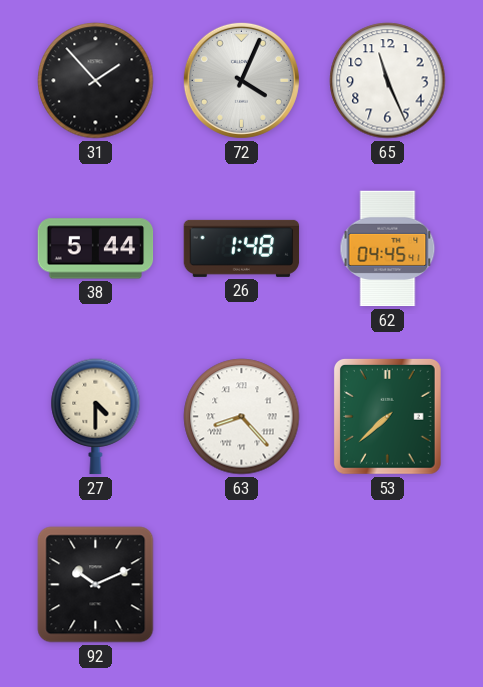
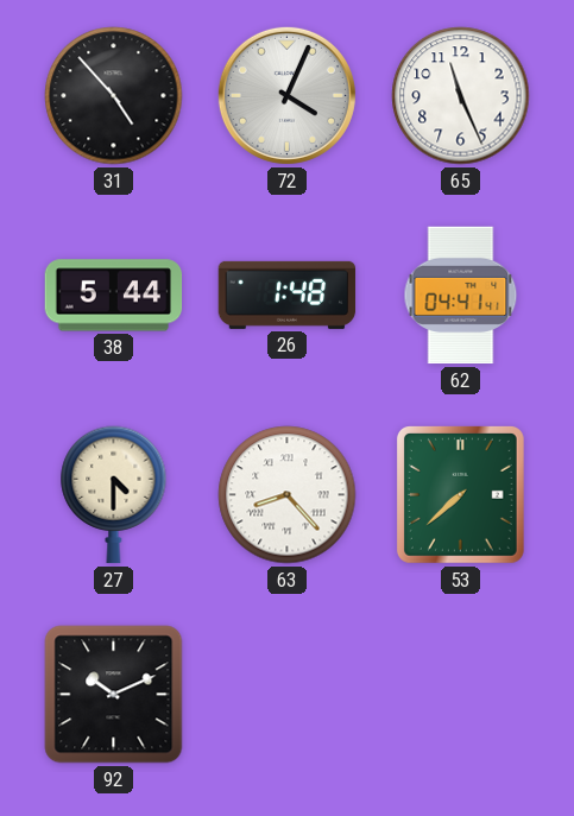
31: 1:53 -> 4:53
62: 04:45 -> 04:41
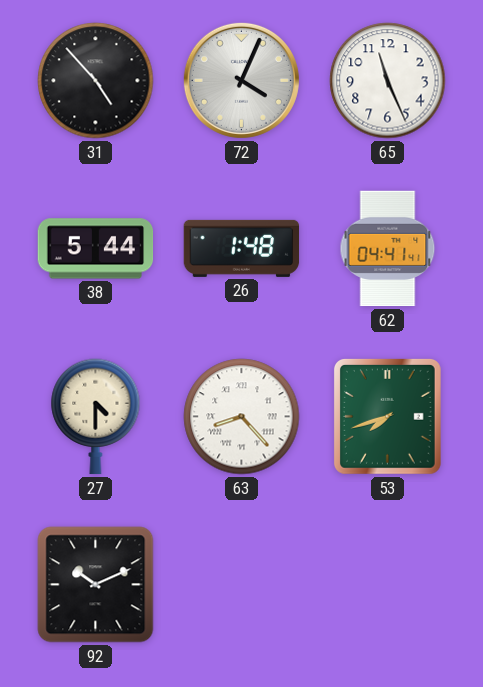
53: 7:38 -> 7:42
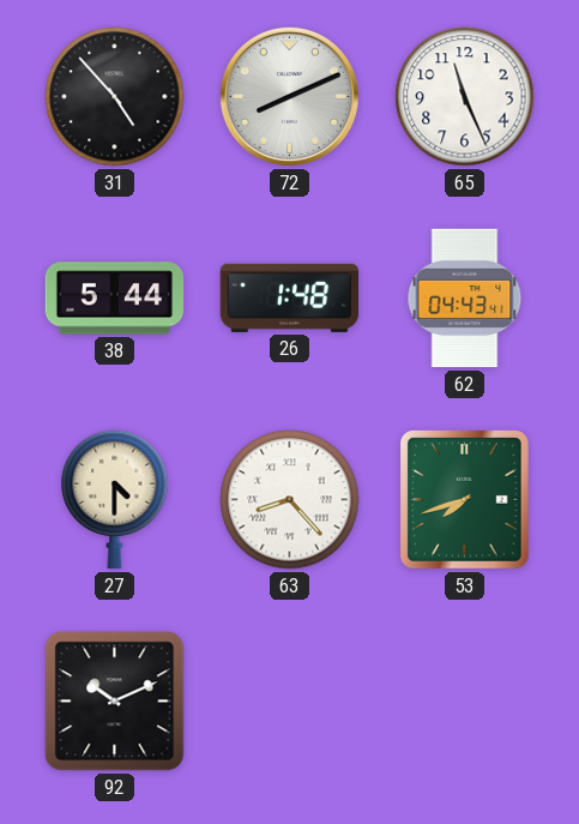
72: 4:04 -> 8:11
62: 04:41 -> 04:43
